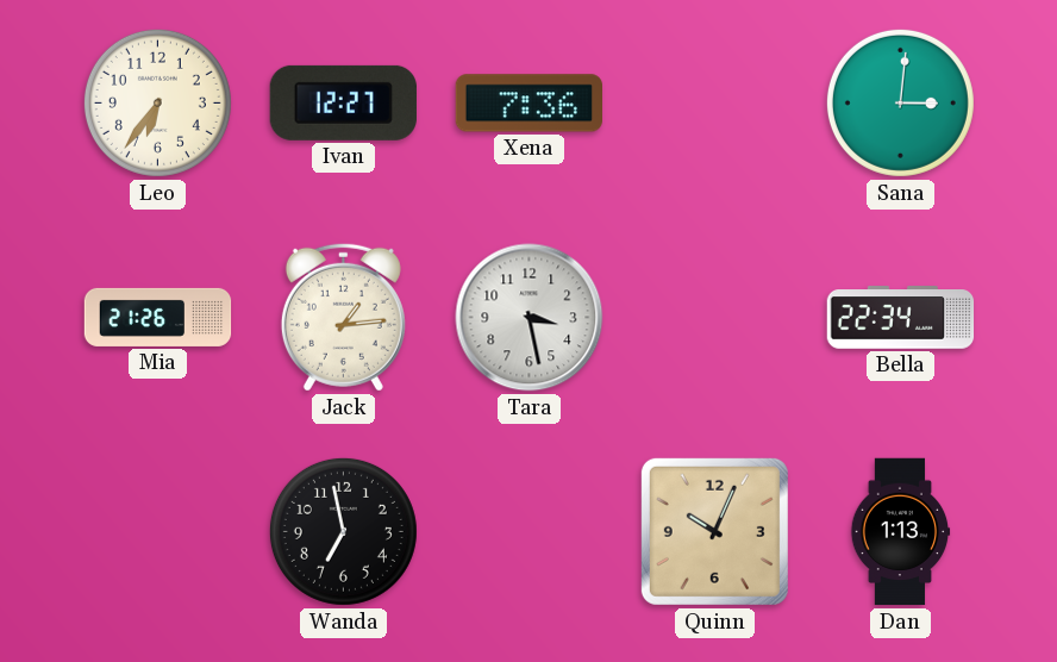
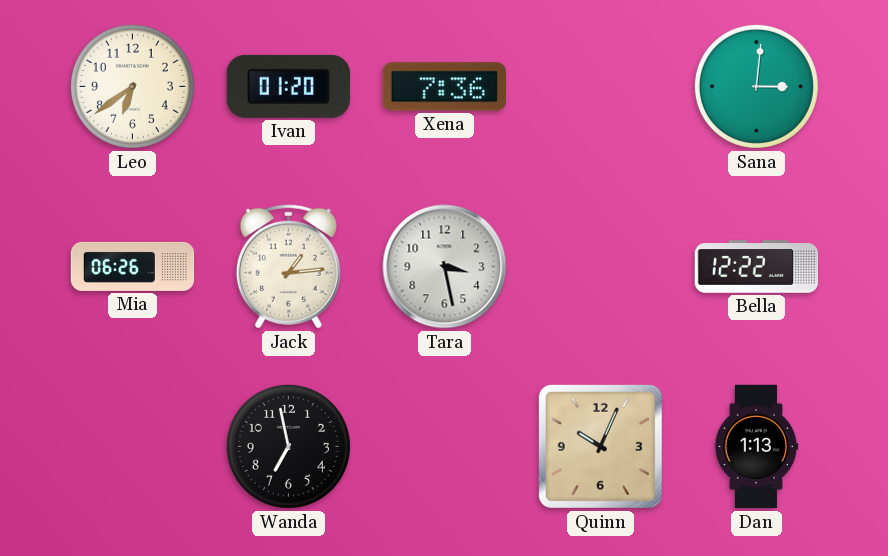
Leo: 6:36 -> 6:39
Ivan: 12:27 -> 01:20
Mia: 21:26 -> 06:26
Bella: 22:34 -> 12:22
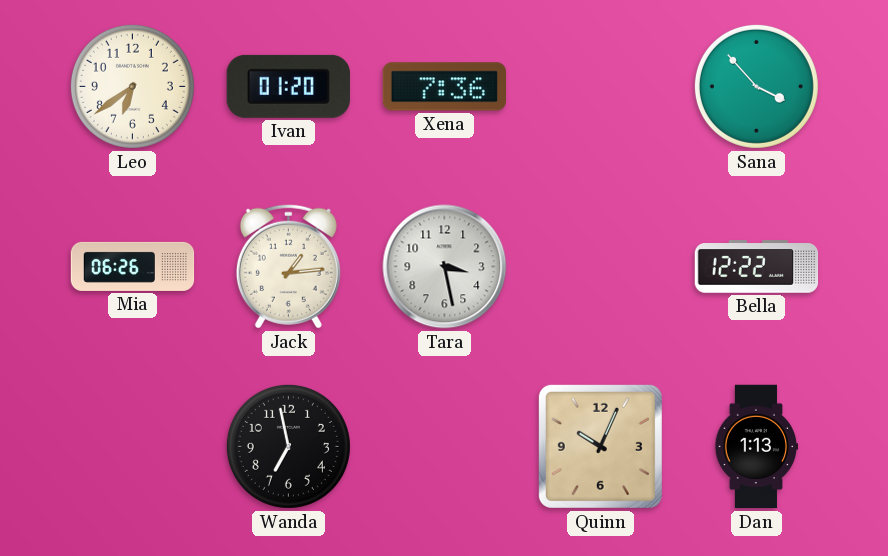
Sana: 3:01 -> 3:53
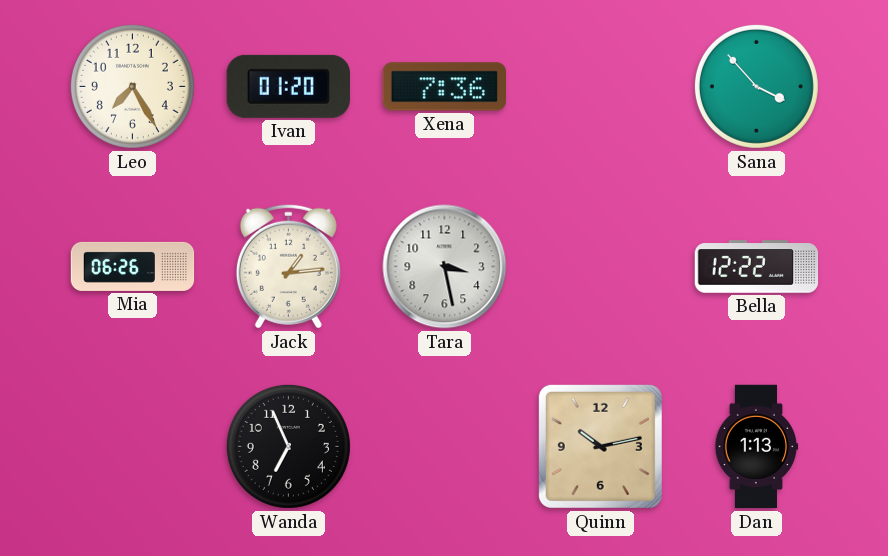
Leo: 6:39 -> 7:25
Wanda: 6:58 -> 6:56
Quinn: 10:04 -> 10:13
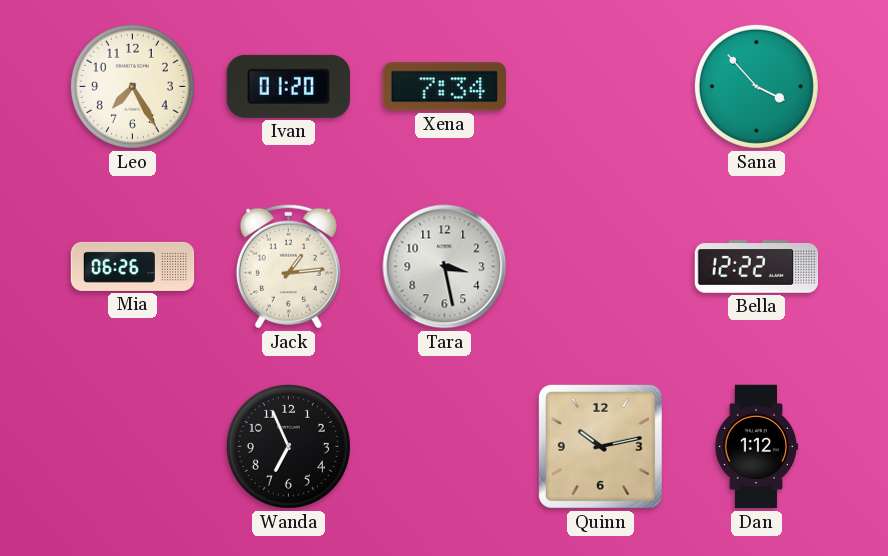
Xena: 7:36 -> 7:34
Dan: 1:13 -> 1:12
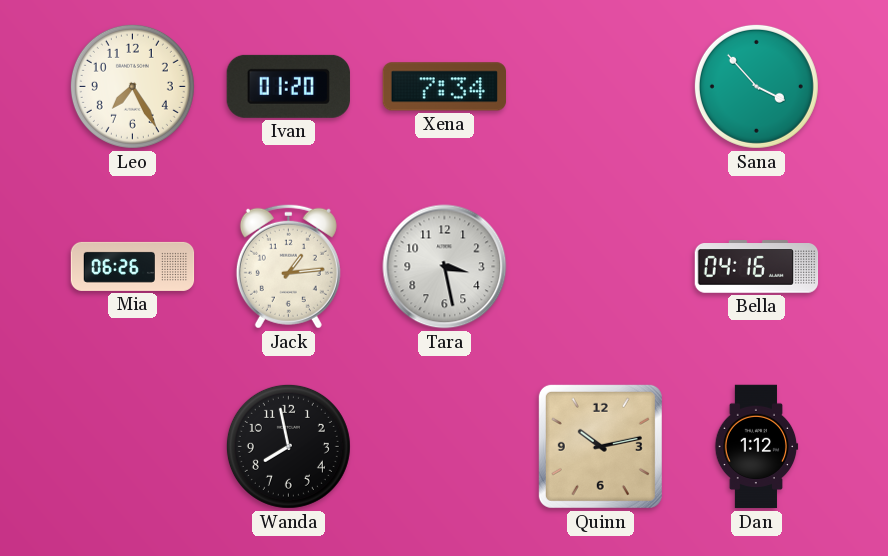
Bella: 12:22 -> 04:16
Wanda: 6:56 -> 7:58
